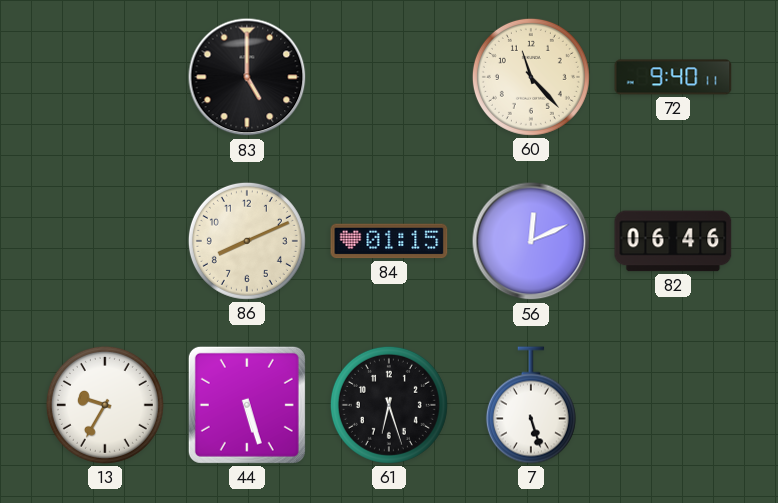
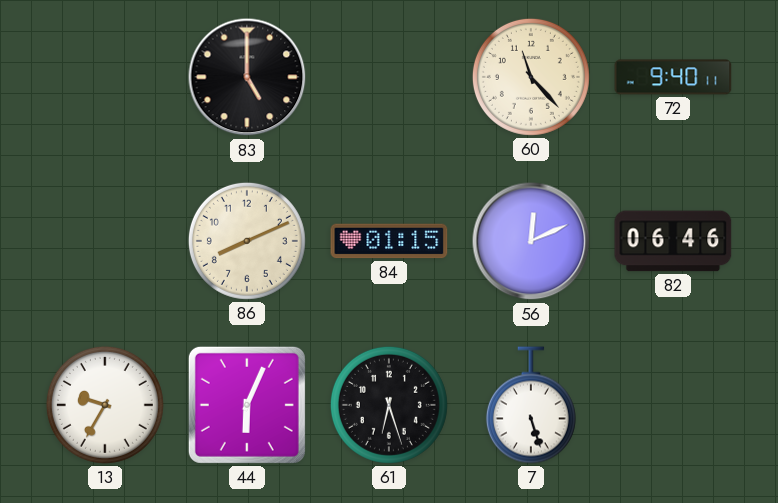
44: 5:27 -> 6:04
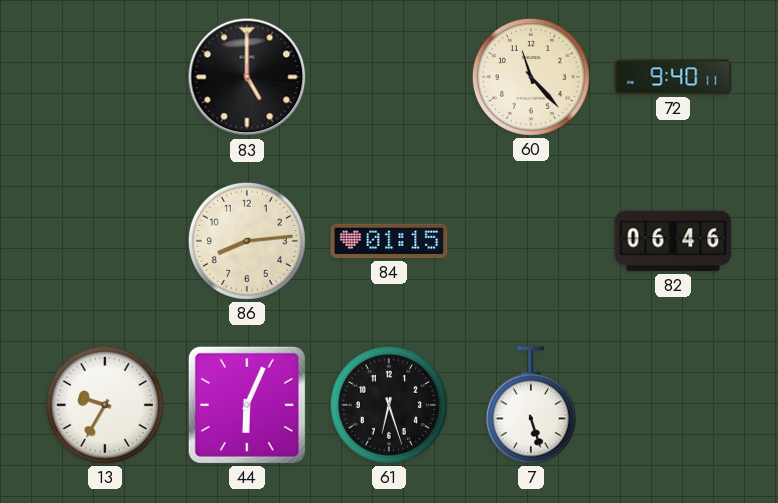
86: 8:11 -> 8:14
56: 12:11 -> none
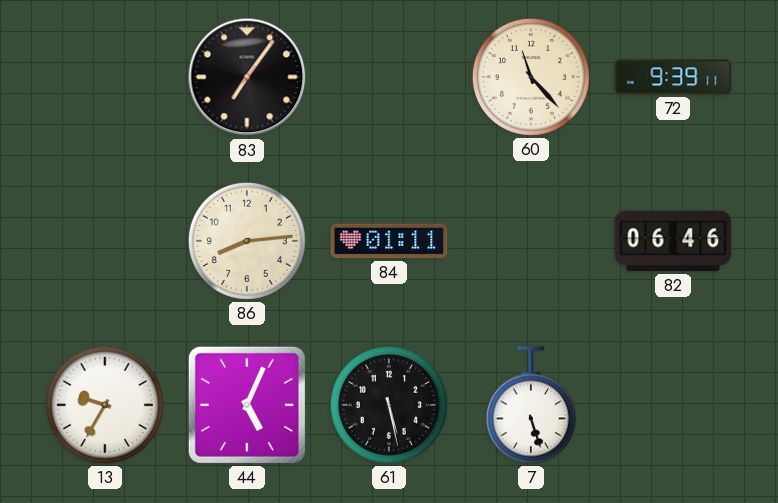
83: 5:00 -> 7:06
72: 9:40 -> 9:39
84: 01:15 -> 01:11
44: 6:04 -> 5:04
61: 6:27 -> 5:28
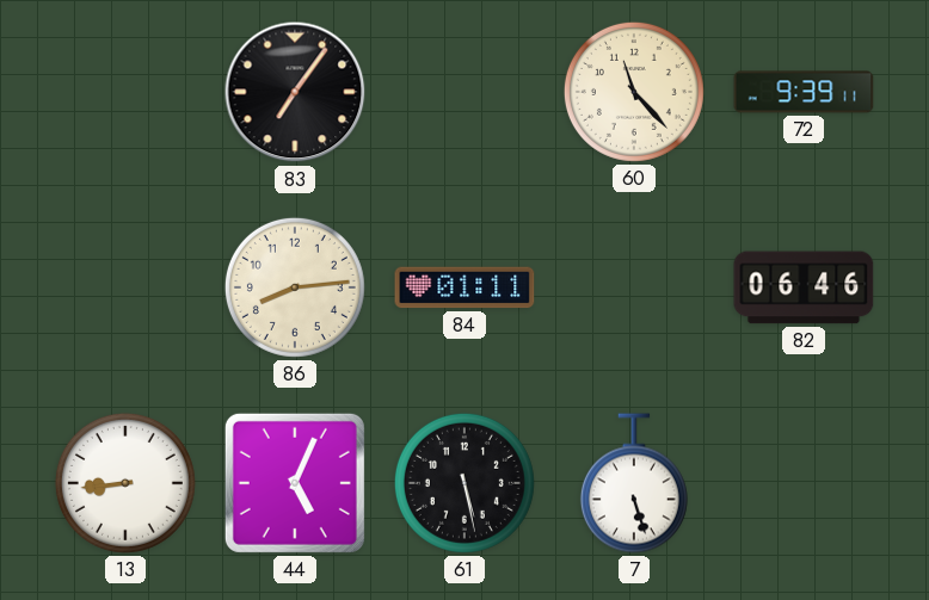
13: 9:35 -> 8:44
